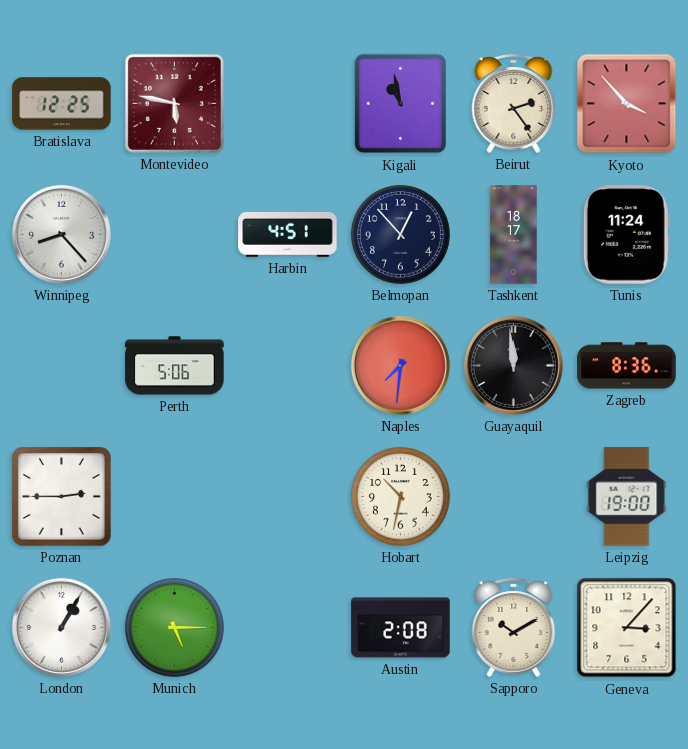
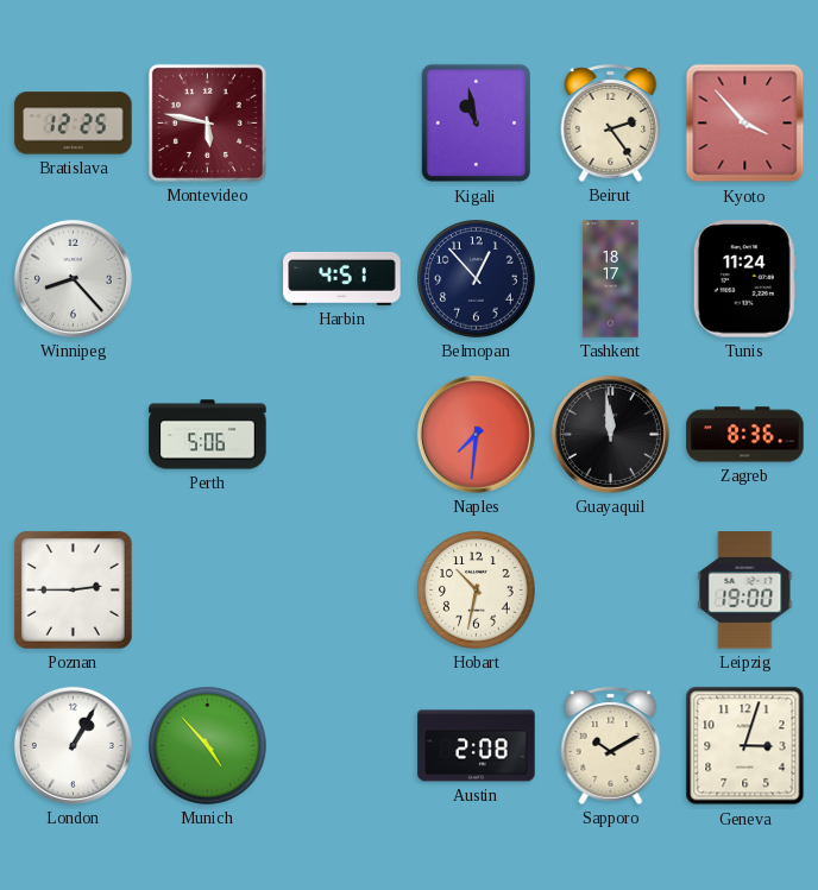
Munich: 5:15 -> 4:53
Geneva: 3:07 -> 3:03
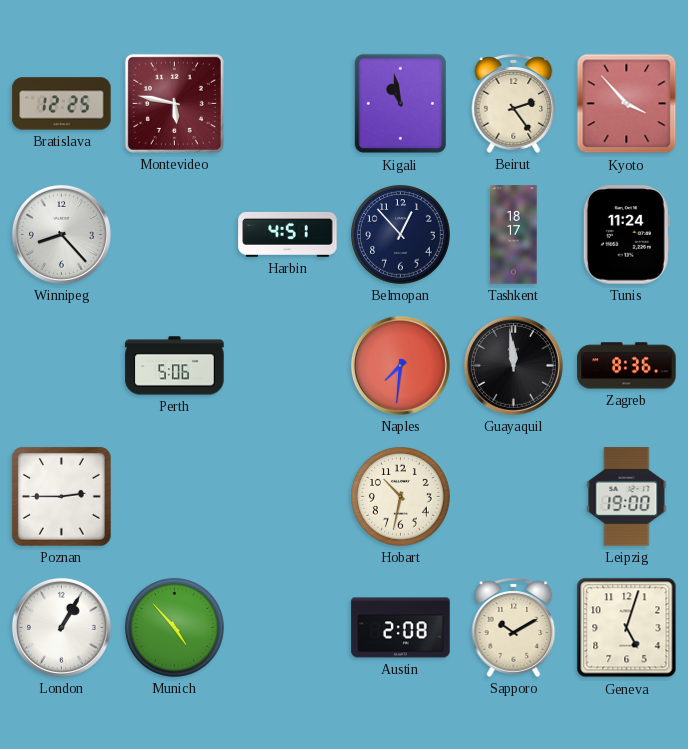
Geneva: 3:03 -> 5:03
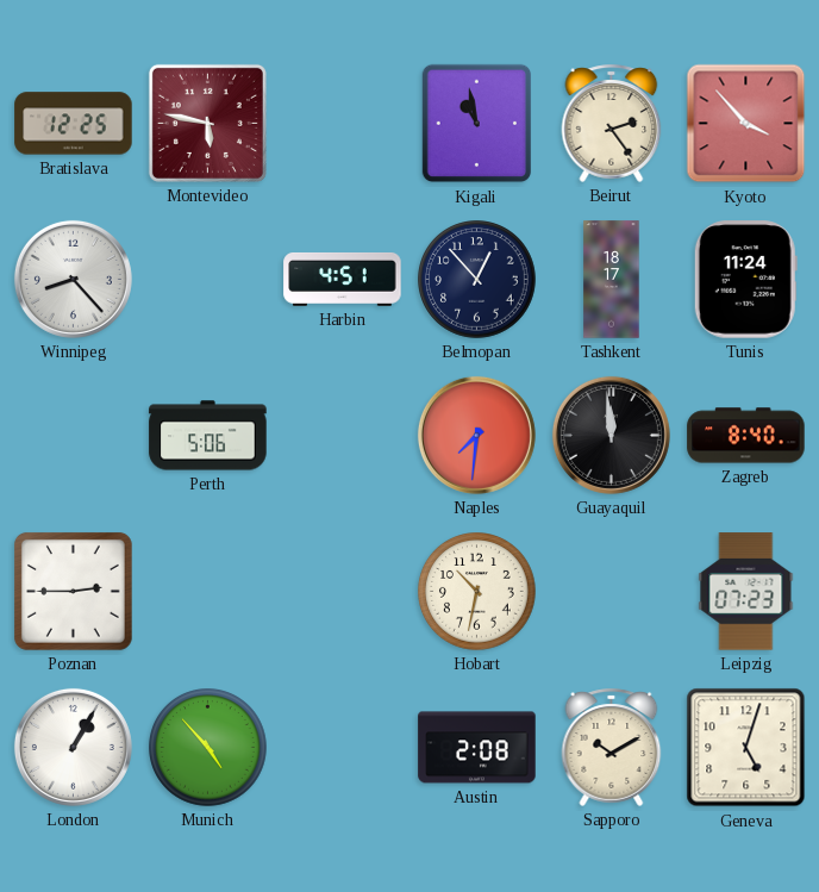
Zagreb: 8:36 -> 8:40
Leipzig: 19:00 -> 07:23
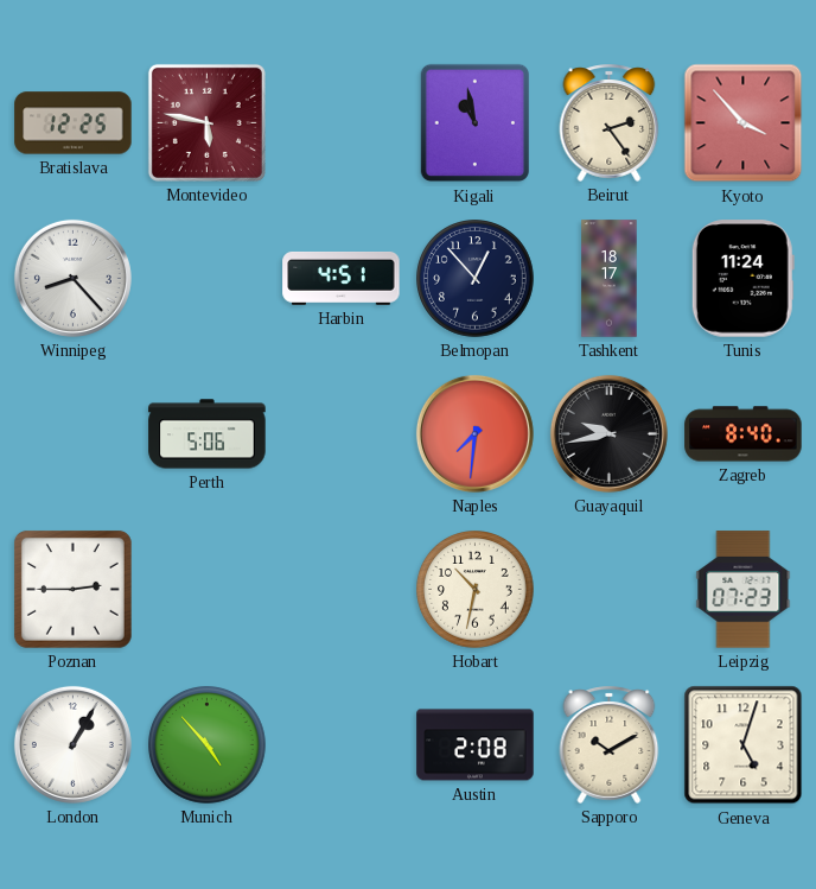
Guayaquil: 11:59 -> 9:43
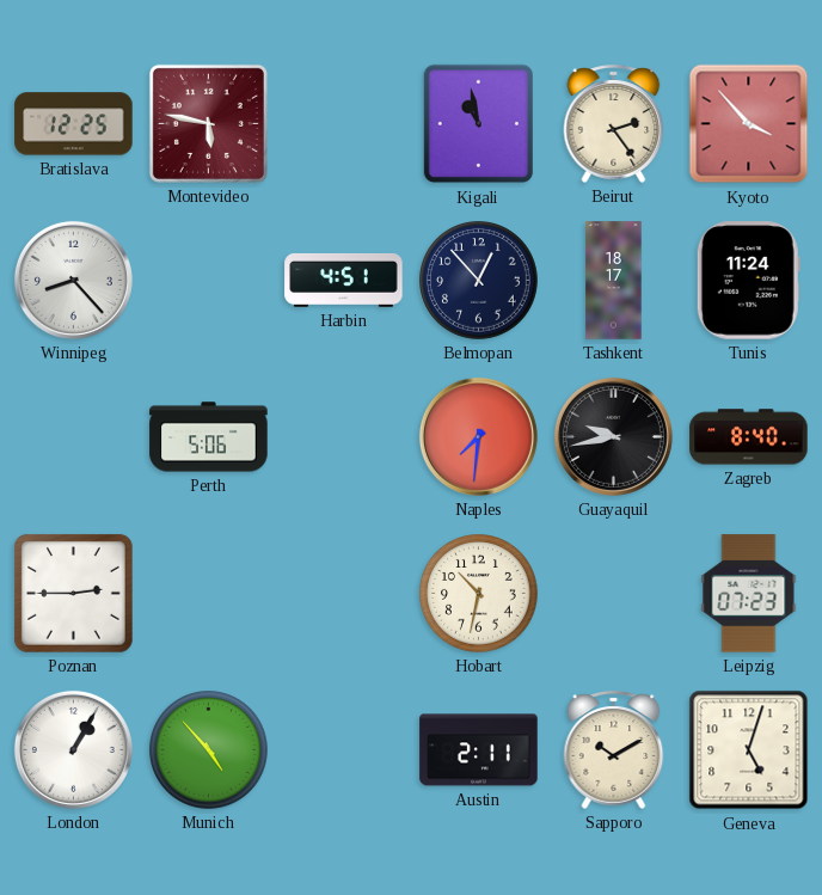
Austin: 2:08 -> 2:11
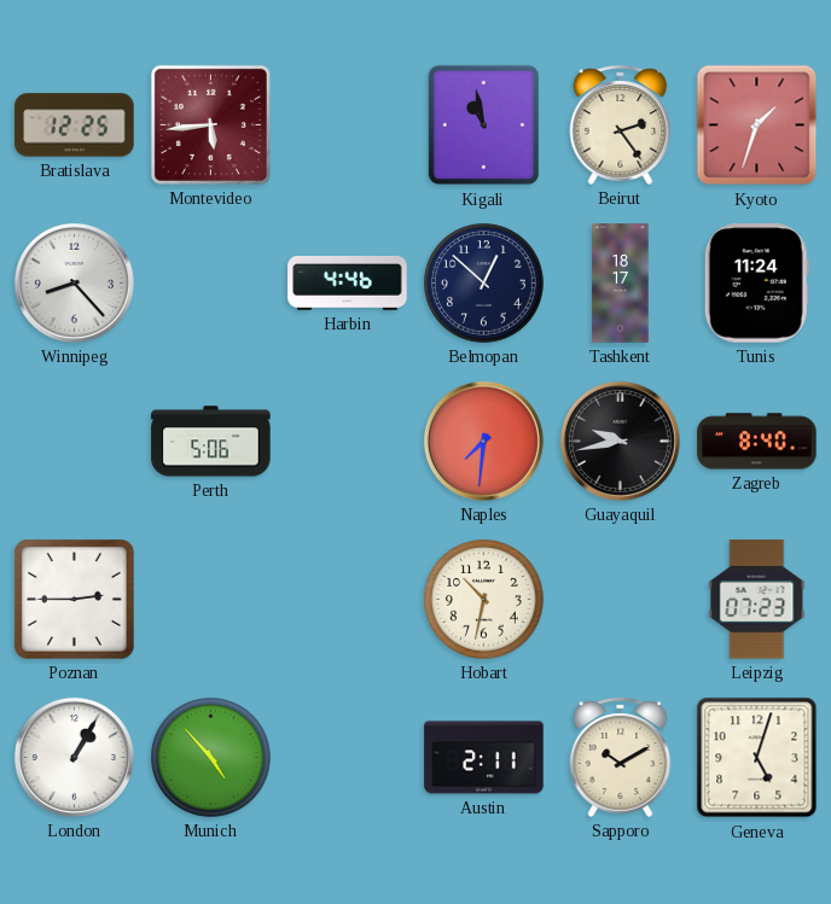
Montevideo: 5:47 -> 5:44
Kyoto: 3:53 -> 1:33
Harbin: 4:51 -> 4:46
Belmopan: 12:53 -> 12:52
